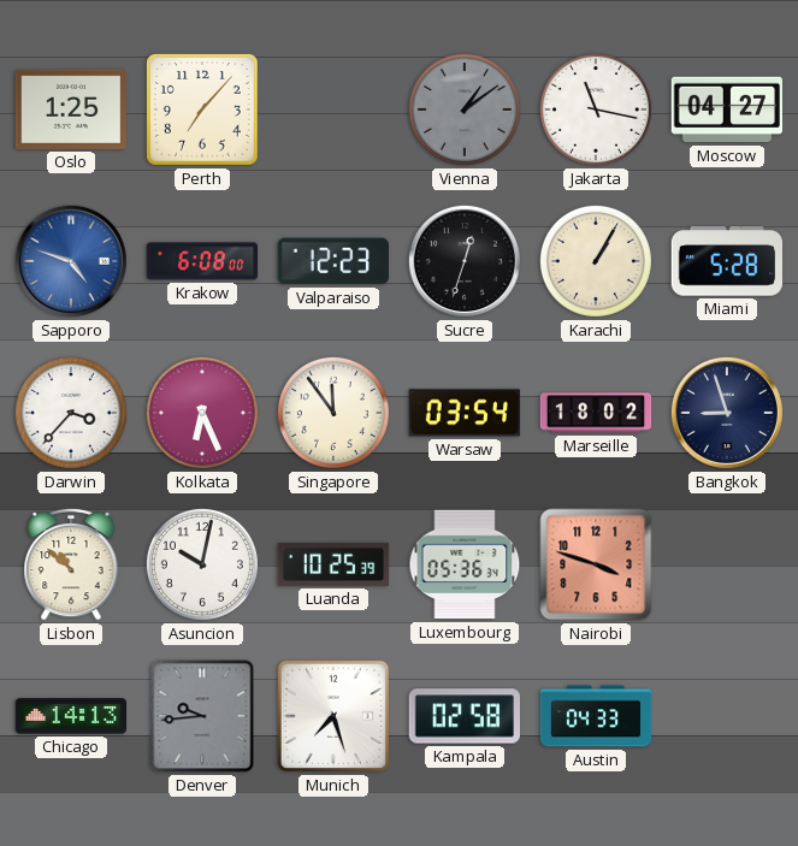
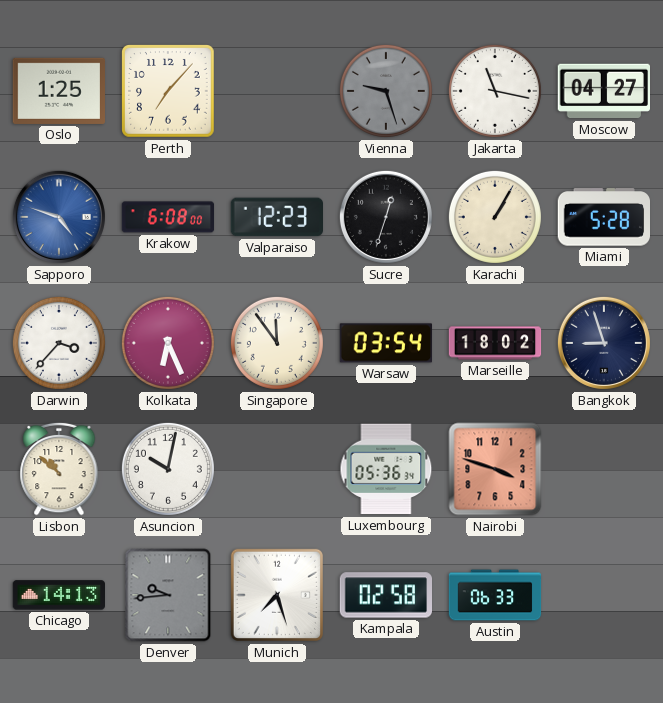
Vienna: 1:09 -> 9:27
Luanda: 10:25 -> none
Austin: 04:33 -> 06:33
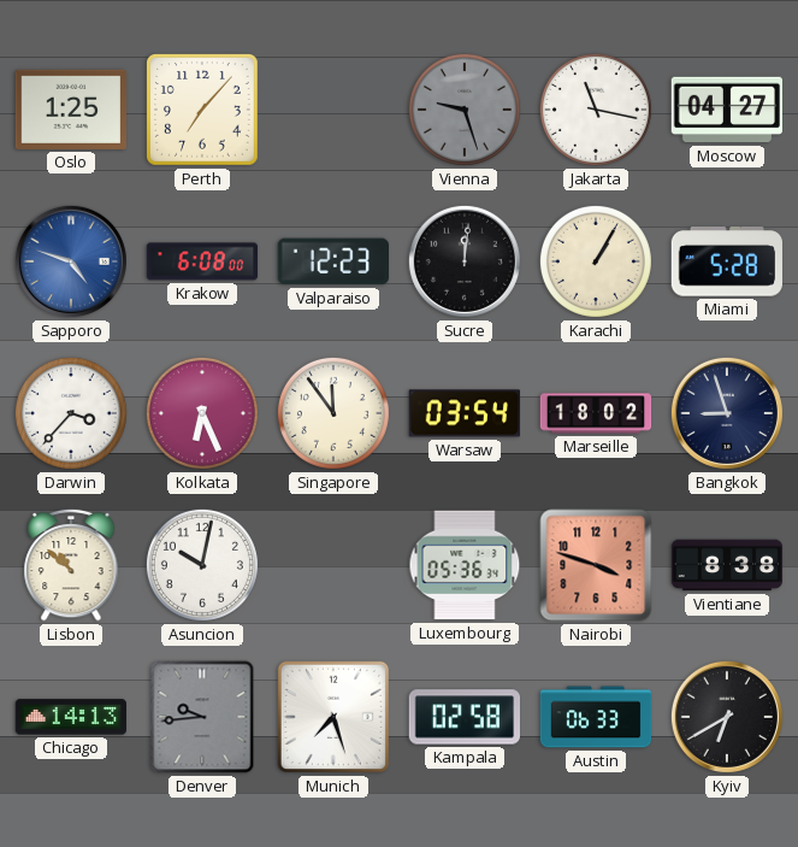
Sucre: 12:33 -> 12:01
Vientiane: none -> 8:38
Kyiv: none -> 6:40
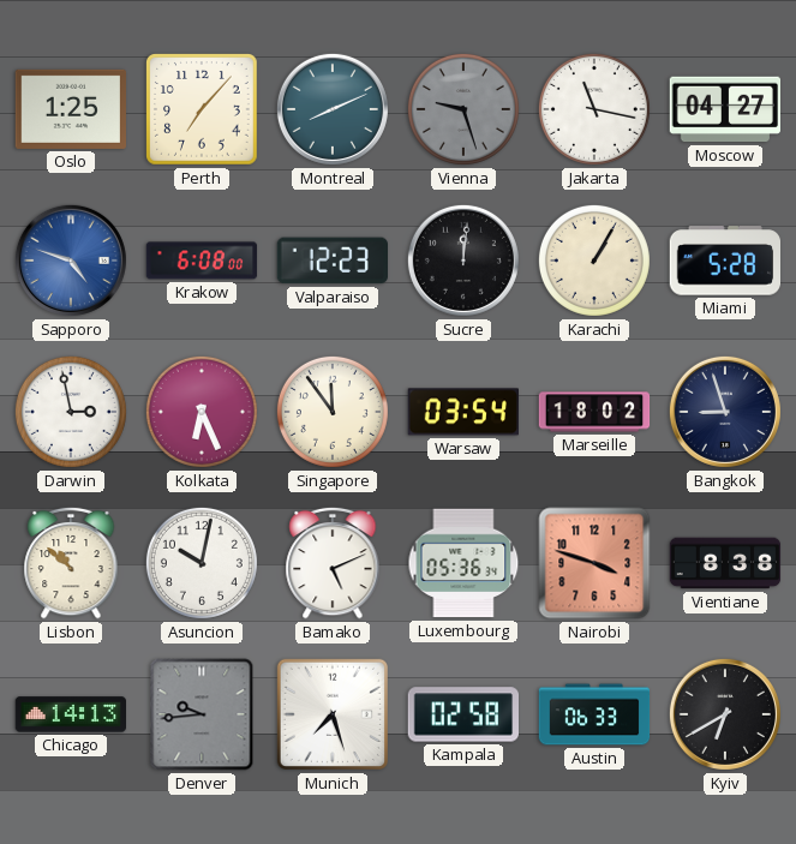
Montreal: none -> 8:11
Darwin: 3:37 -> 2:58
Bamako: none -> 5:11
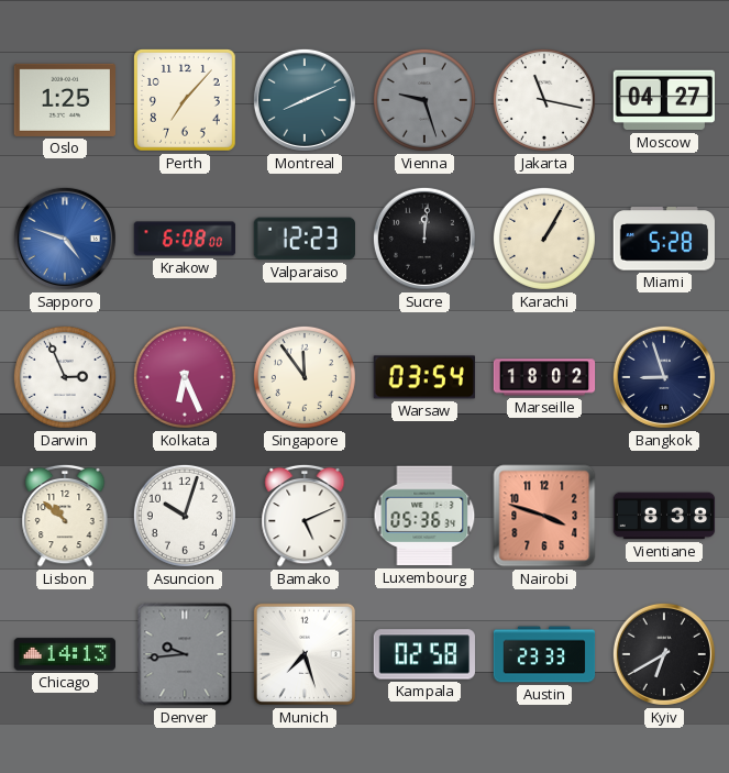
Darwin: 2:58 -> 2:56
Asuncion: 10:02 -> 10:03
Austin: 06:33 -> 23:33
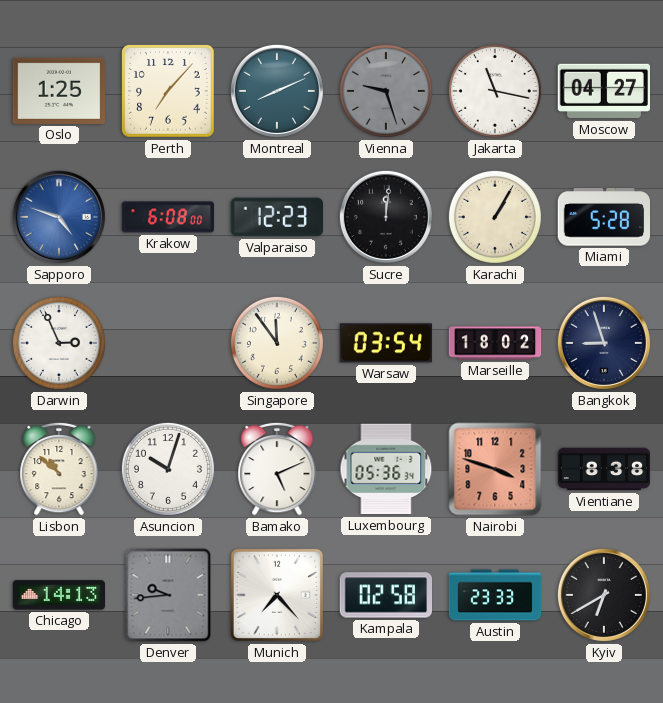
Kolkata: 6:26 -> none
Munich: 7:27 -> 7:23
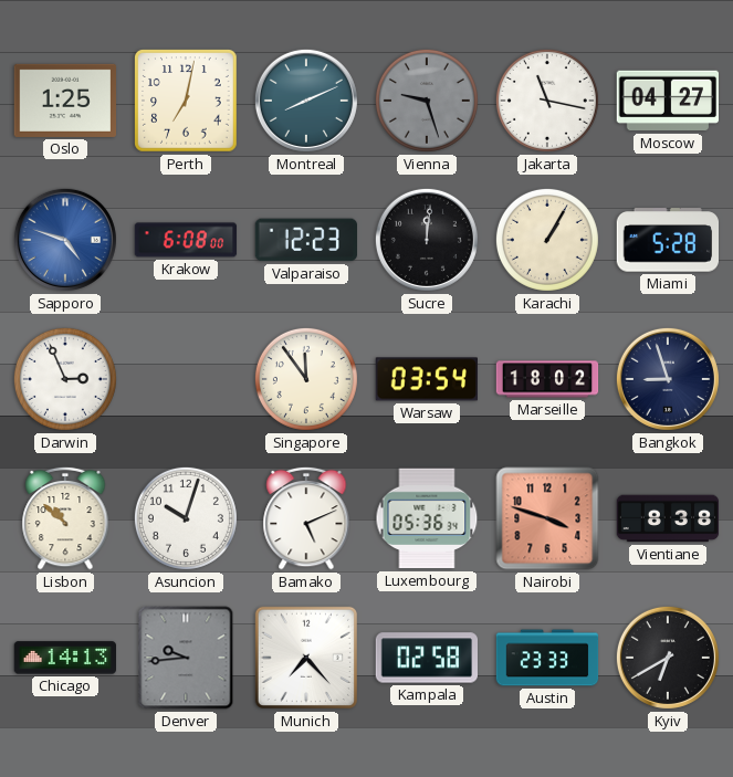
Perth: 7:07 -> 7:02
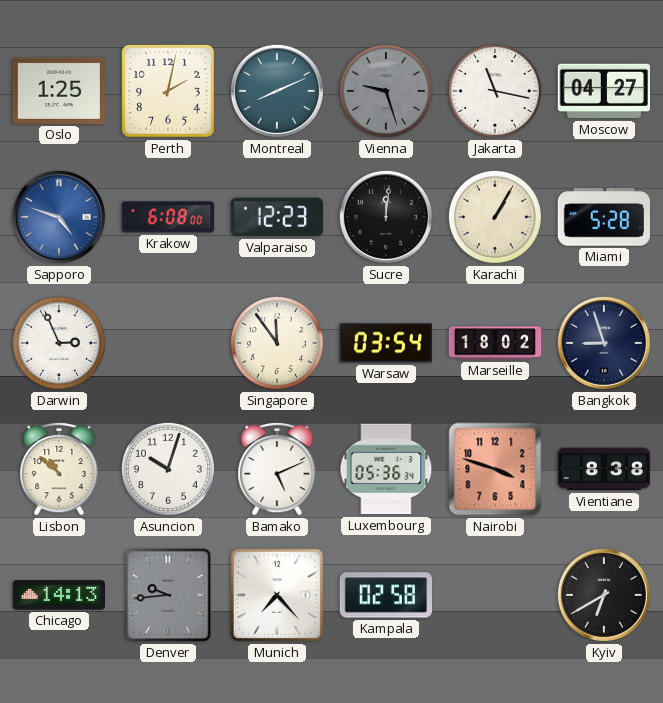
Perth: 7:02 -> 2:02
Austin: 23:33 -> none
